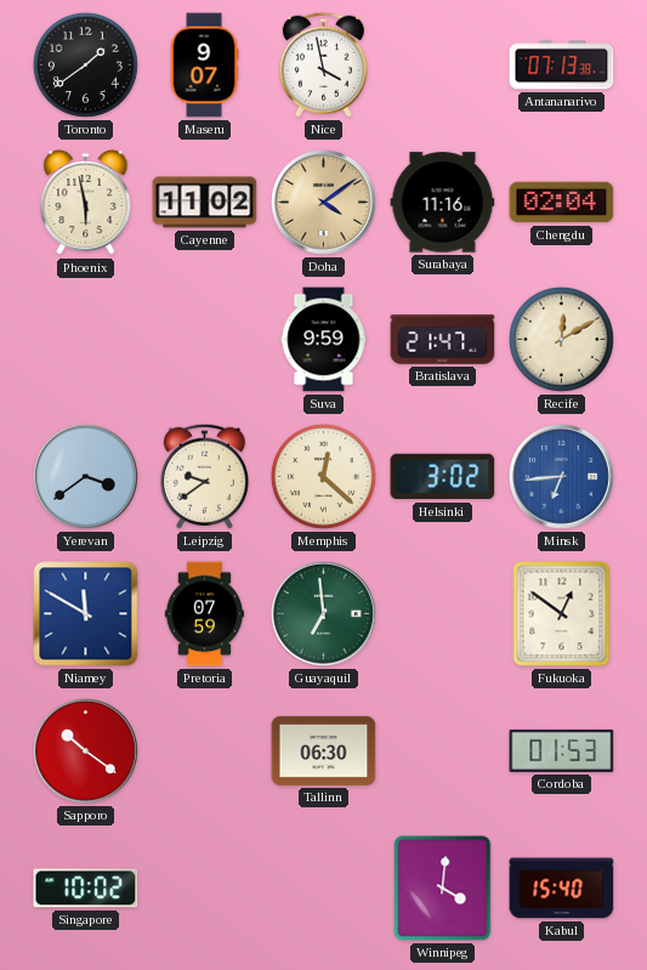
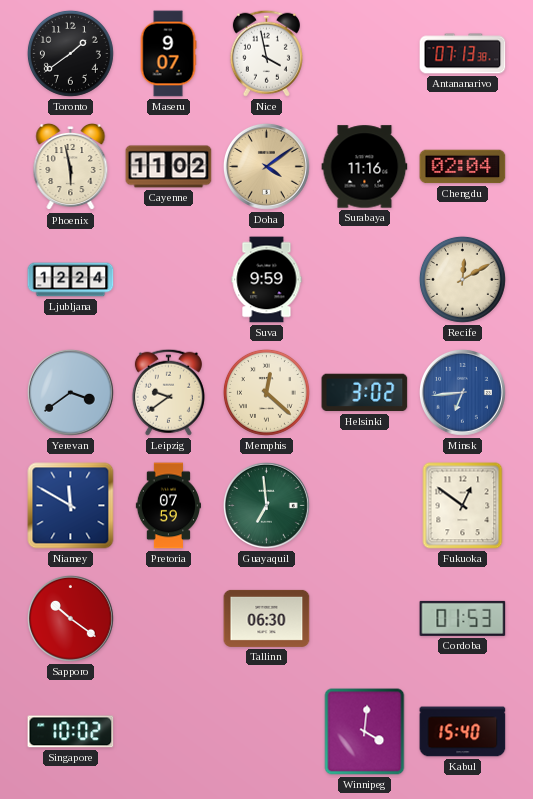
Ljubljana: none -> 12:24
Bratislava: 21:47 -> none
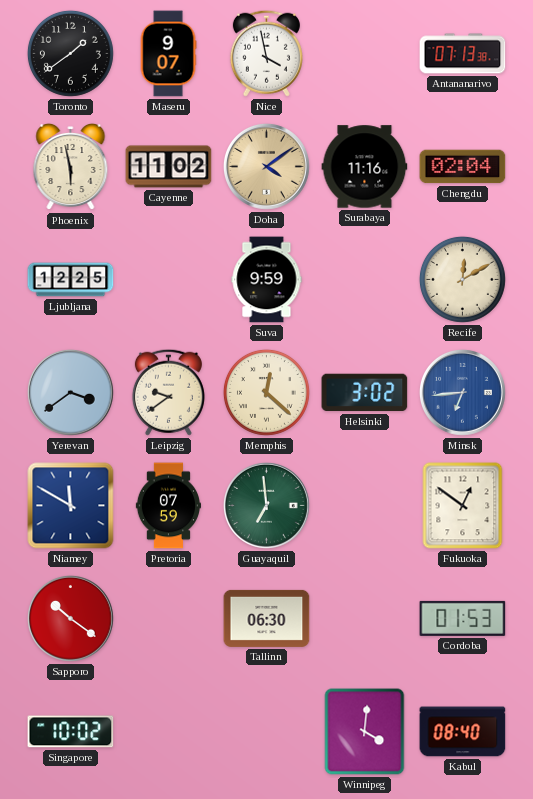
Ljubljana: 12:24 -> 12:25
Kabul: 15:40 -> 08:40
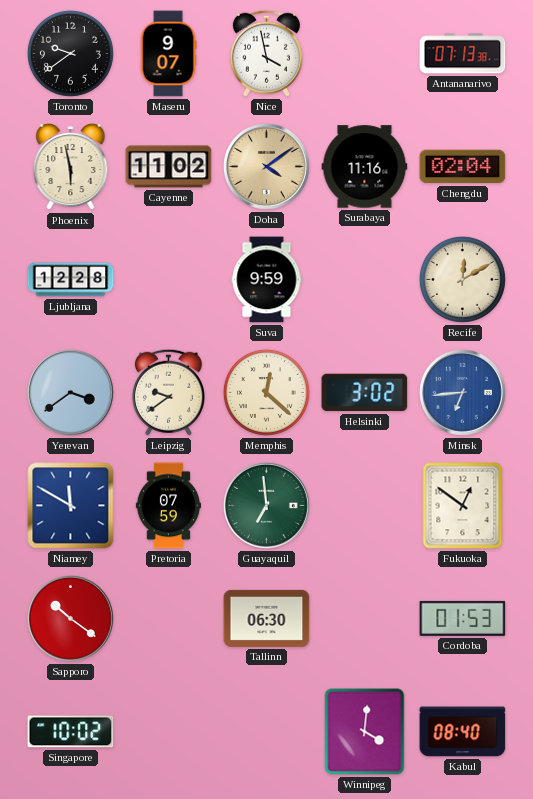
Toronto: 1:39 -> 9:39
Ljubljana: 12:25 -> 12:28
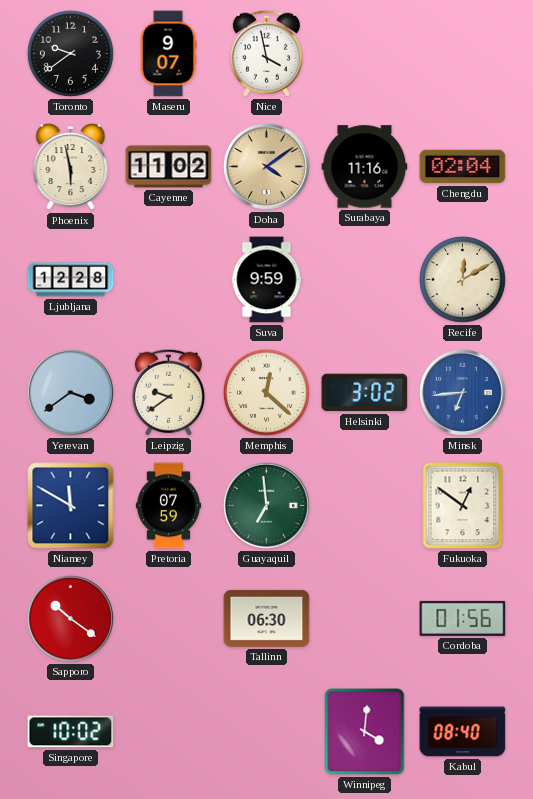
Antananarivo: 07:13 -> none
Cordoba: 01:53 -> 01:56
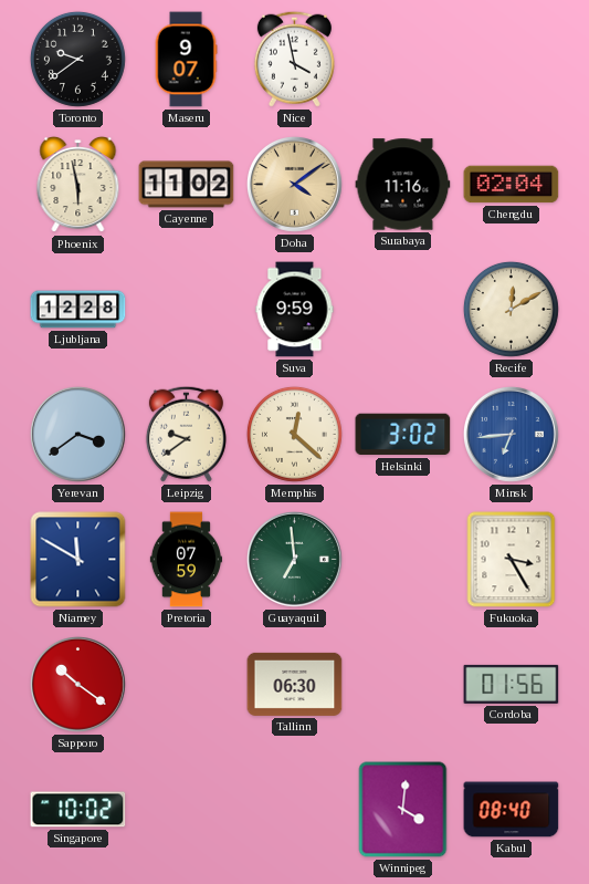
Fukuoka: 12:51 -> 3:25
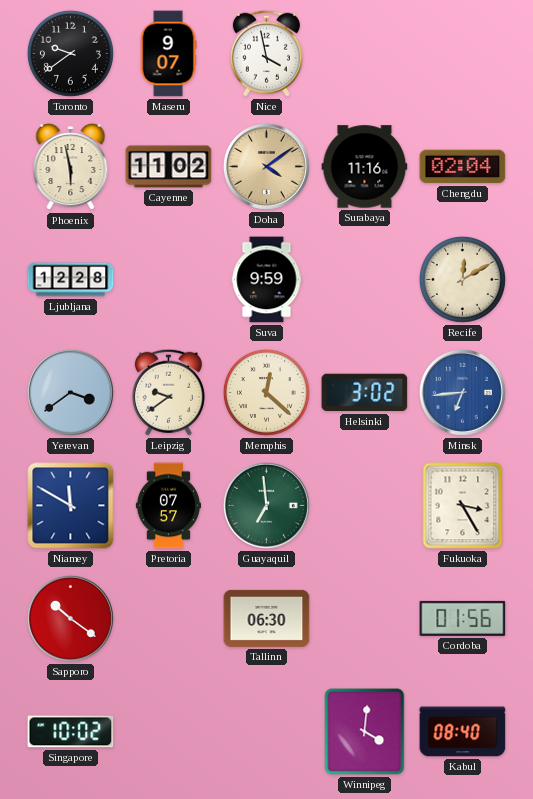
Pretoria: 07:59 -> 07:57
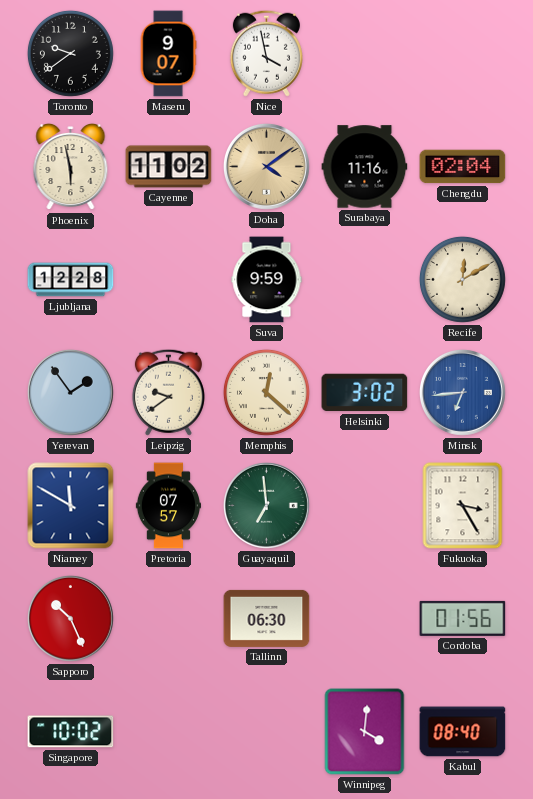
Yerevan: 3:39 -> 1:54
Sapporo: 10:21 -> 10:26
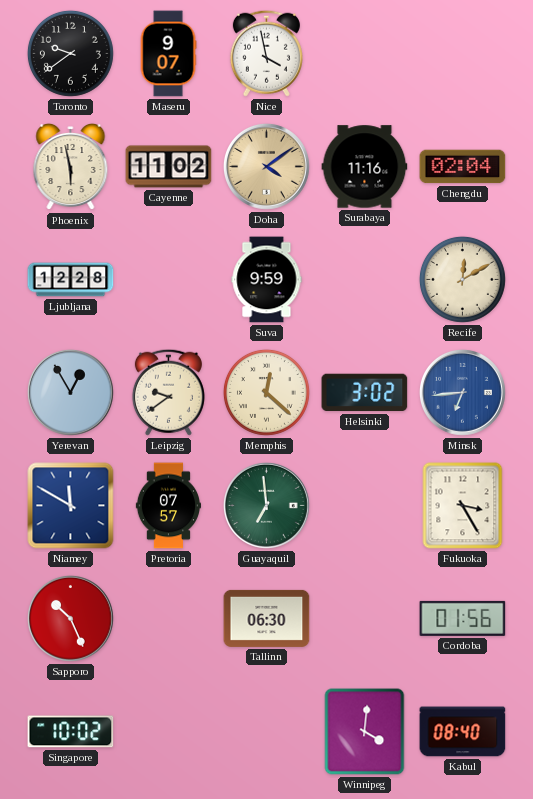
Yerevan: 1:54 -> 12:55
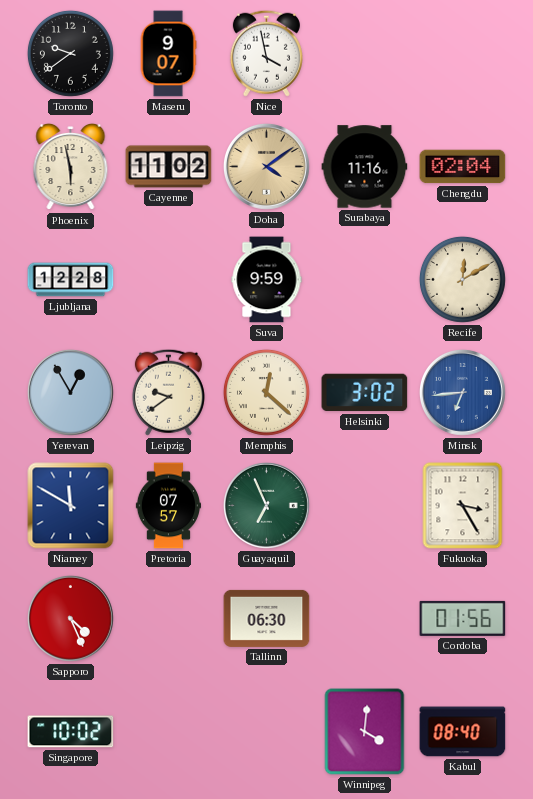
Guayaquil: 6:59 -> 6:56
Sapporo: 10:26 -> 4:26
